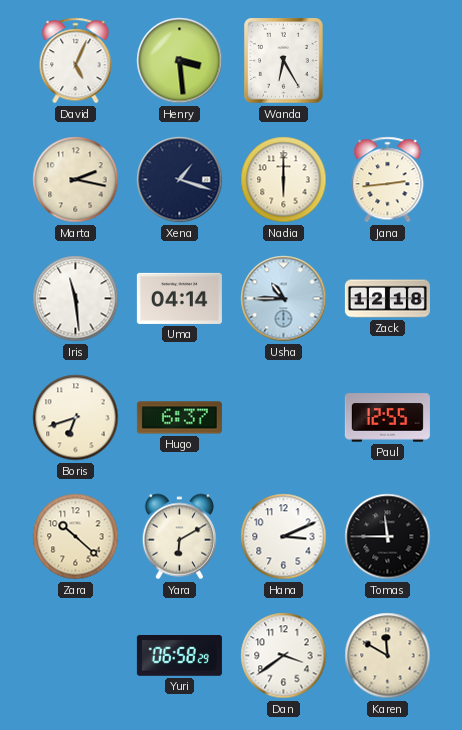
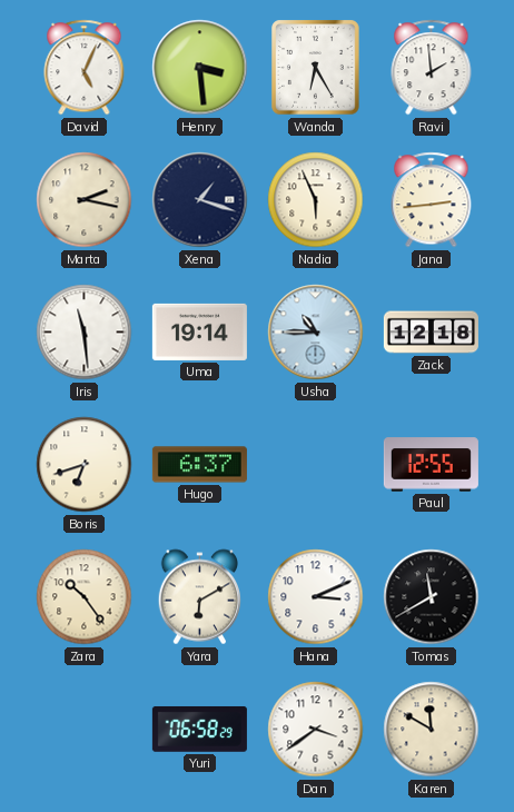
Ravi: none -> 1:59
Nadia: 6:00 -> 5:56
Uma: 04:14 -> 19:14
Zara: 10:22 -> 10:24
Tomas: 11:45 -> 11:40
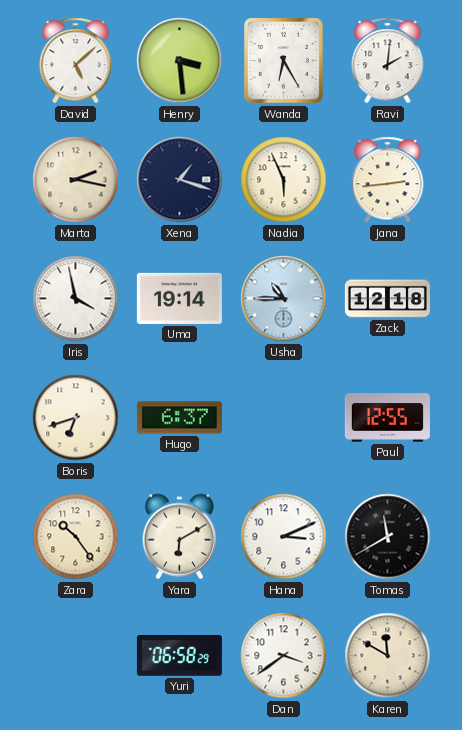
David: 5:04 -> 5:08
Ravi: 1:59 -> 2:01
Iris: 11:29 -> 3:58
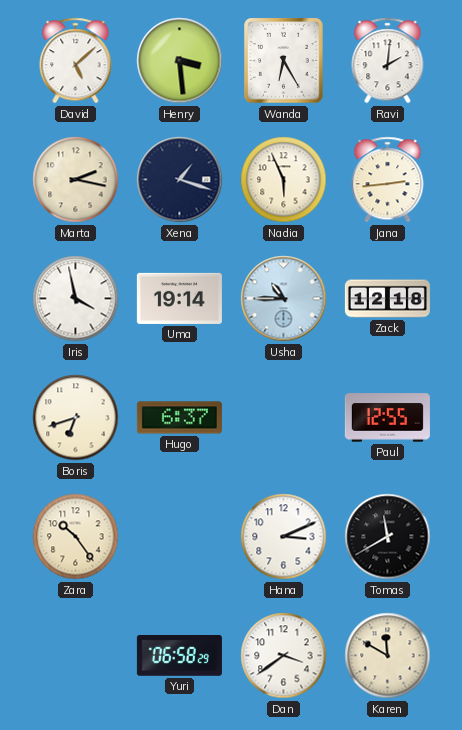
Yara: 6:10 -> none
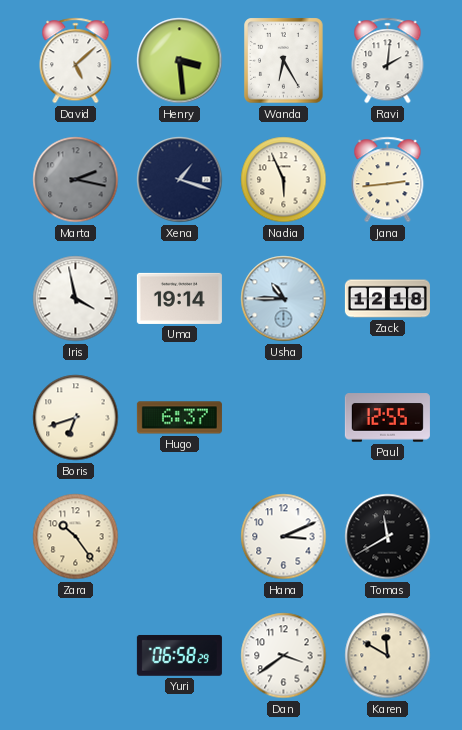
Marta dial: cream -> grey
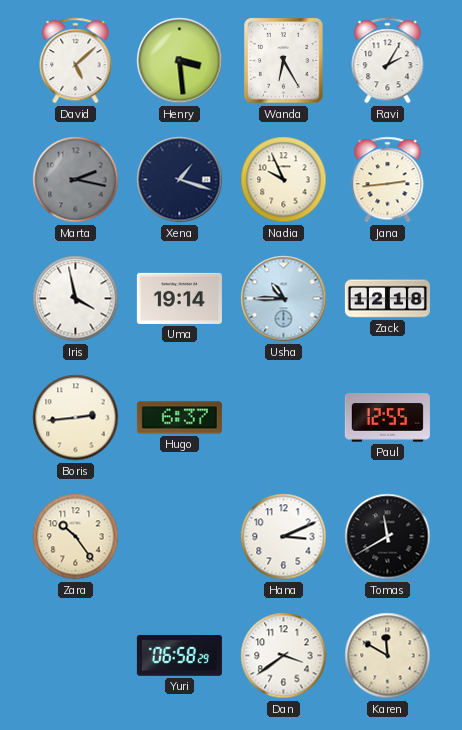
Ravi: 2:01 -> 2:05
Nadia: 5:56 -> 9:56
Boris: 6:42 -> 2:44
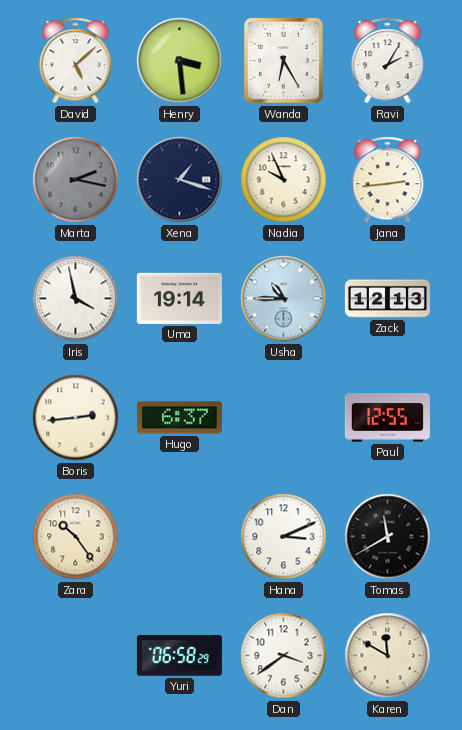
Zack: 12:18 -> 12:13
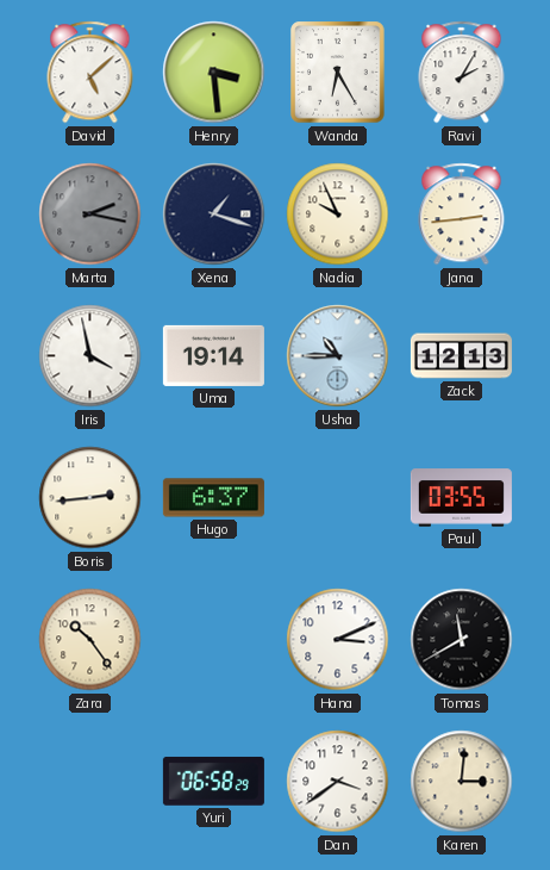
Paul: 12:55 -> 03:55
Karen: 11:50 -> 3:01
